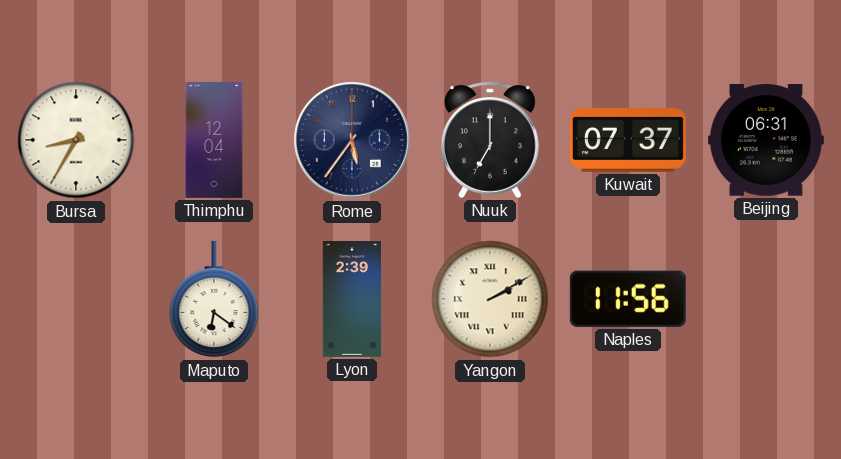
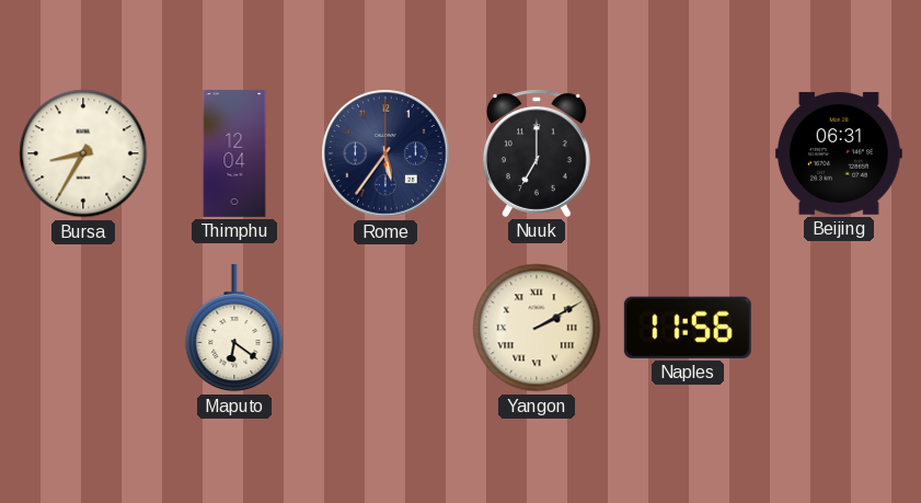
Kuwait: 07:37 -> none
Lyon: 2:39 -> none
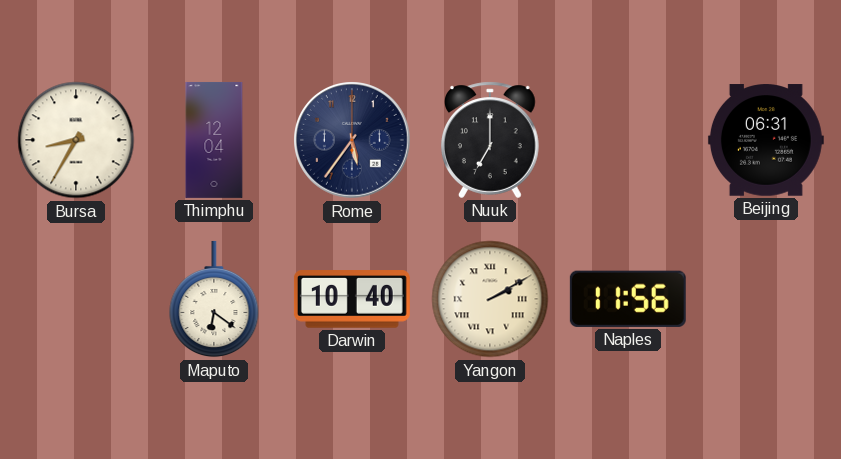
Darwin: none -> 10:40
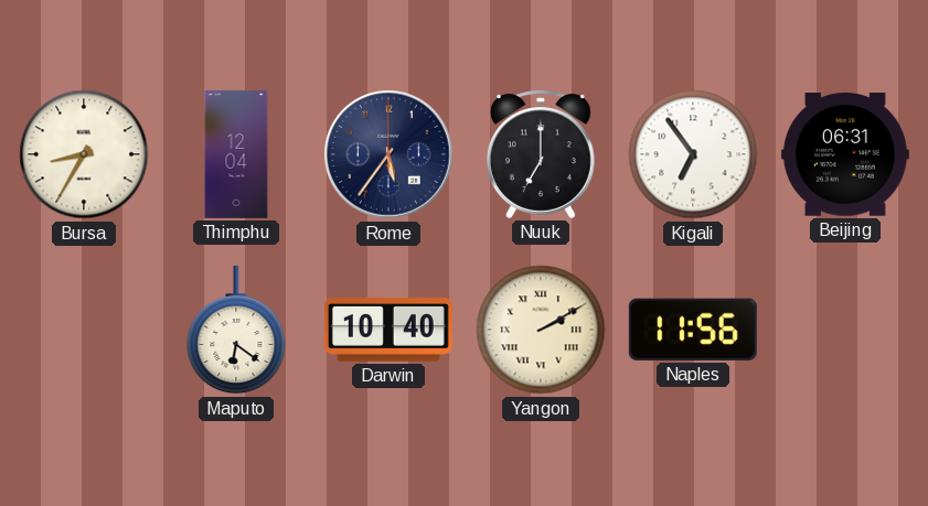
Kigali: none -> 6:54
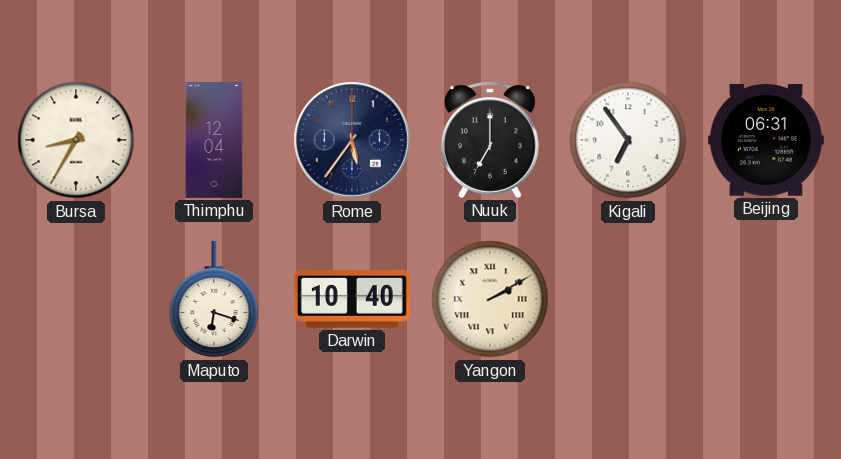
Maputo: 6:21 -> 6:18
Naples: 11:56 -> none
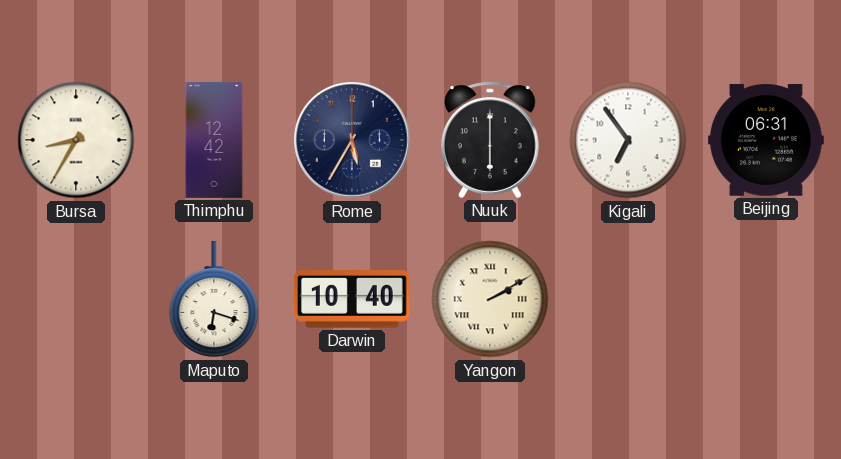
Thimphu: 12:04 -> 12:42
Rome: 5:36 -> 5:35
Nuuk: 7:00 -> 6:00
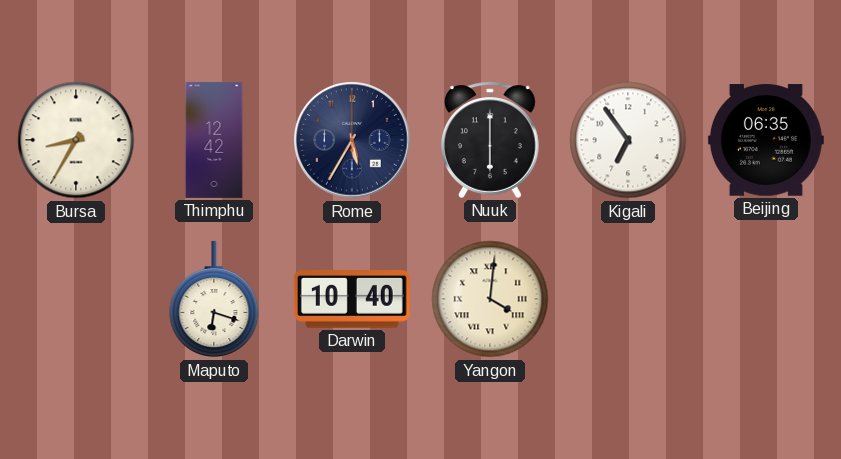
Beijing: 06:31 -> 06:35
Yangon: 2:10 -> 4:01
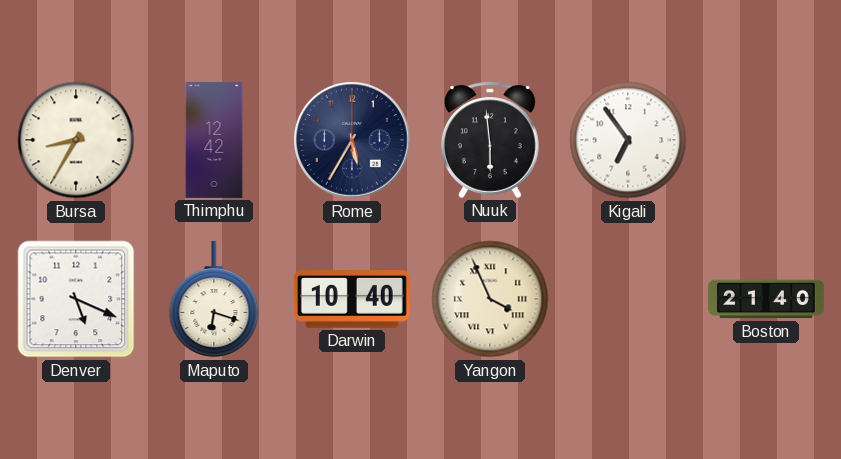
Nuuk: 6:00 -> 5:59
Beijing: 06:35 -> none
Denver: none -> 5:19
Yangon: 4:01 -> 3:56
Boston: none -> 21:40
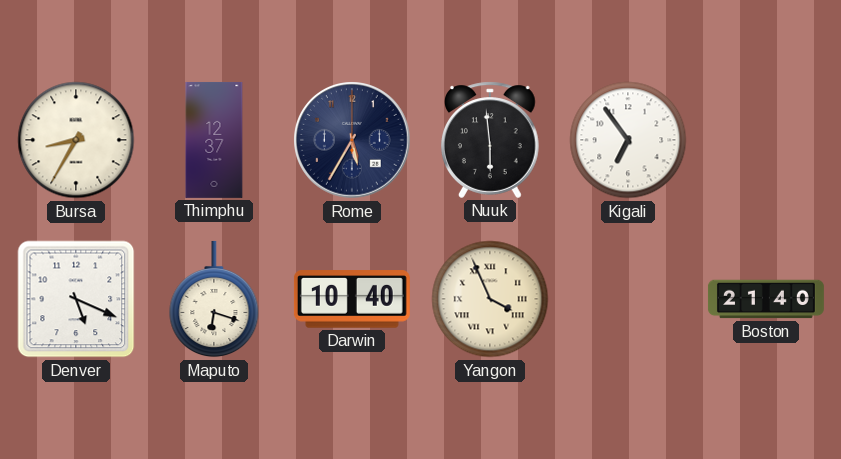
Thimphu: 12:42 -> 12:37
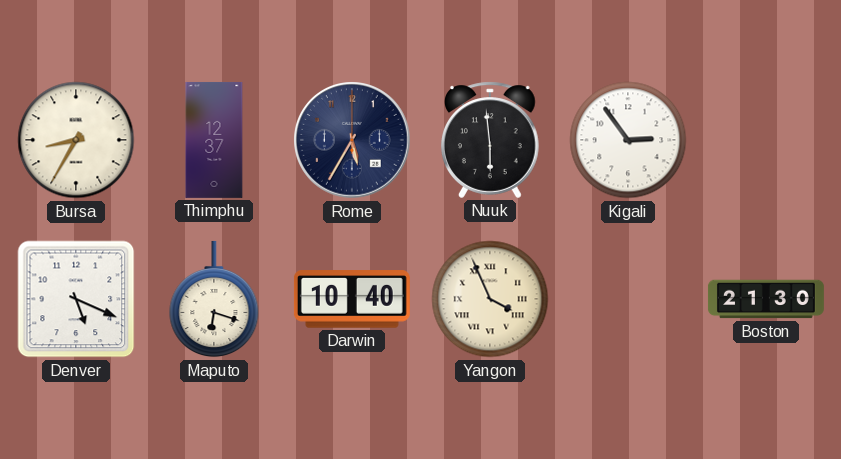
Kigali: 6:54 -> 2:54
Boston: 21:40 -> 21:30
